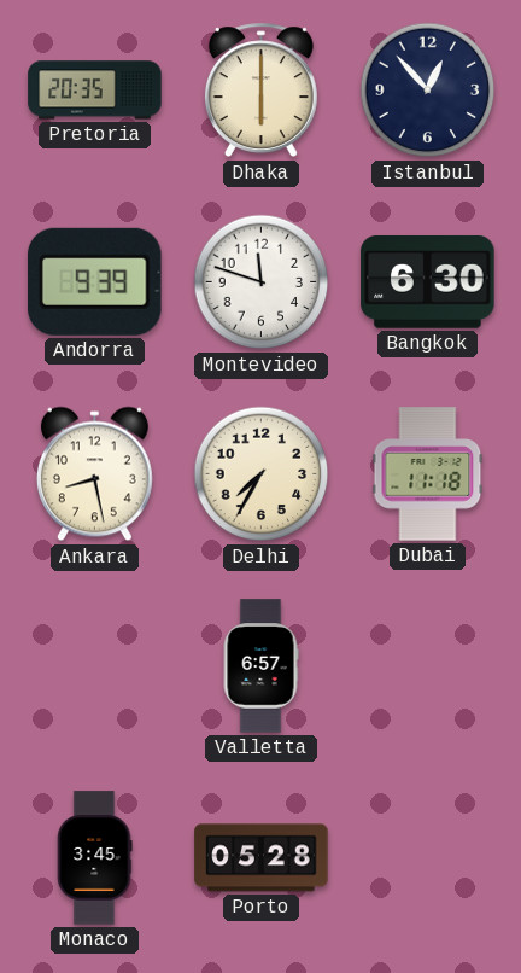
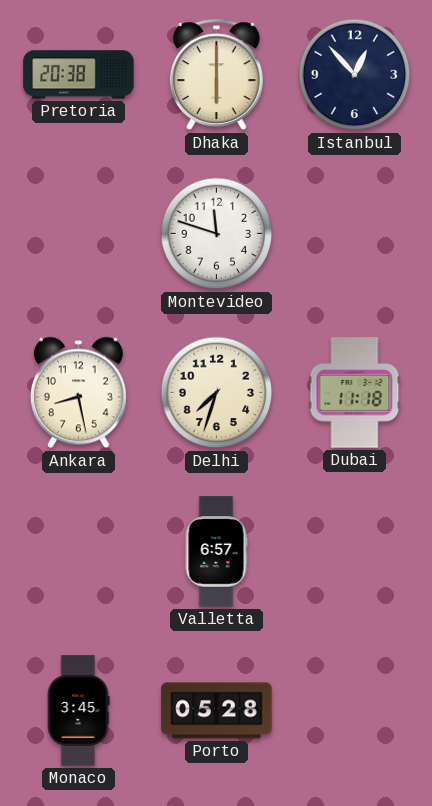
Pretoria: 20:35 -> 20:38
Andorra: 9:39 -> none
Bangkok: 6:30 -> none
Delhi: 7:35 -> 7:33
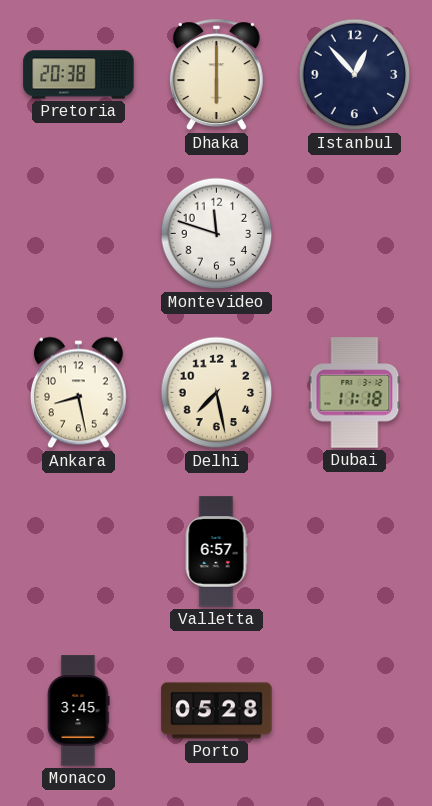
Delhi: 7:33 -> 7:28
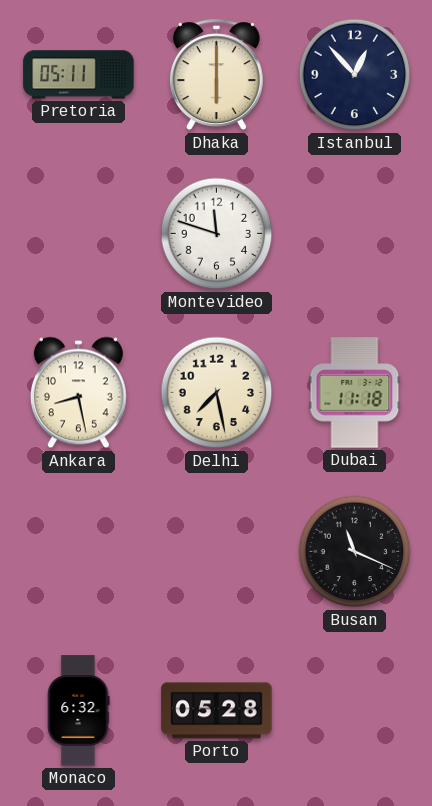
Pretoria: 20:38 -> 05:11
Valletta: 6:57 -> none
Busan: none -> 11:19
Monaco: 3:45 -> 6:32
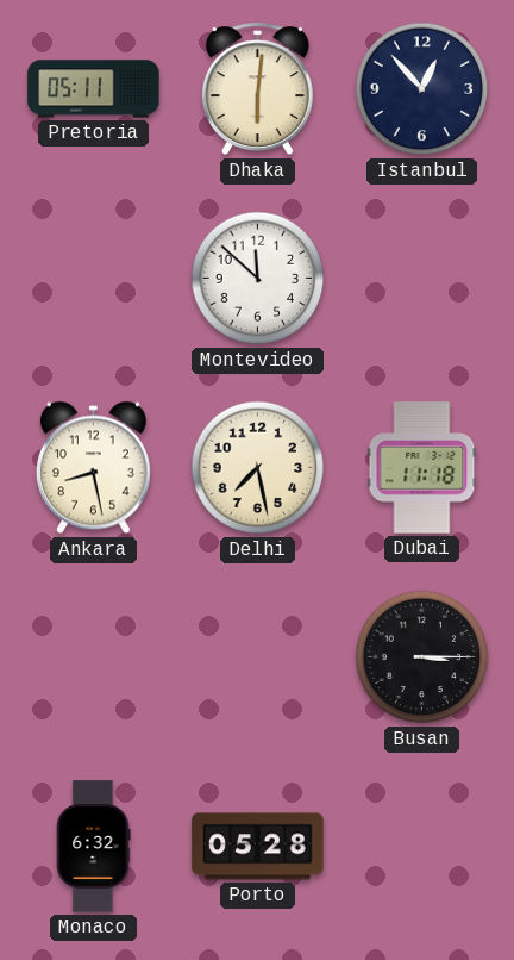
Dhaka: 6:00 -> 6:01
Montevideo: 11:48 -> 11:52
Busan: 11:19 -> 3:15
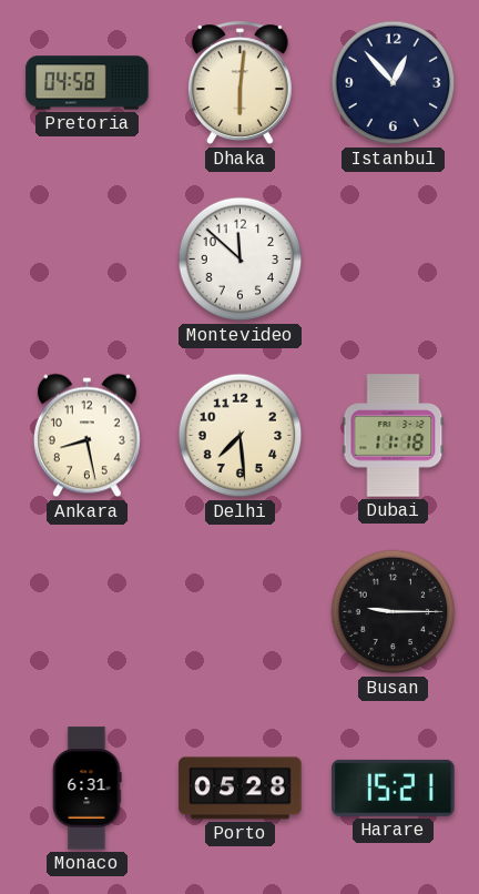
Pretoria: 05:11 -> 04:58
Delhi: 7:28 -> 7:29
Busan: 3:15 -> 9:15
Monaco: 6:32 -> 6:31
Harare: none -> 15:21
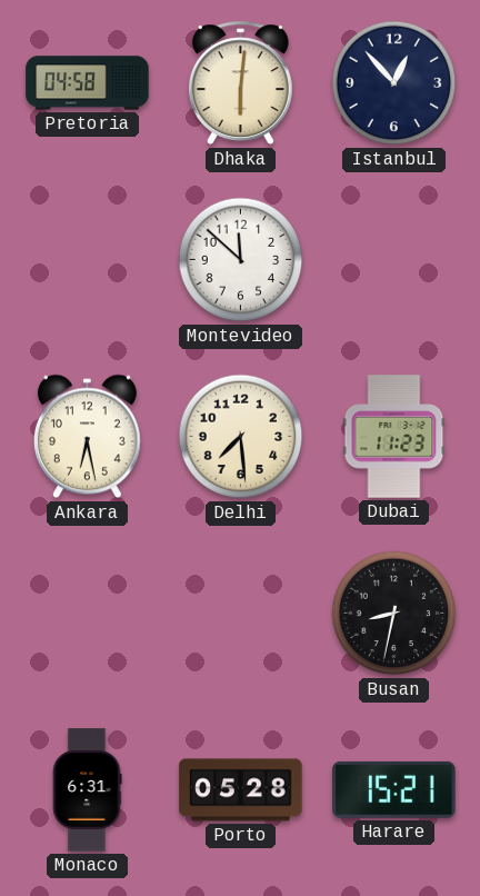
Ankara: 8:28 -> 6:28
Dubai: 11:18 -> 11:23
Busan: 9:15 -> 8:32
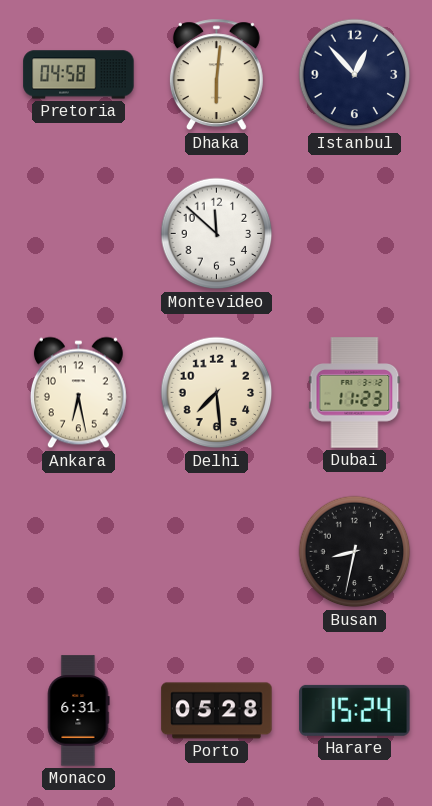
Harare: 15:21 -> 15:24
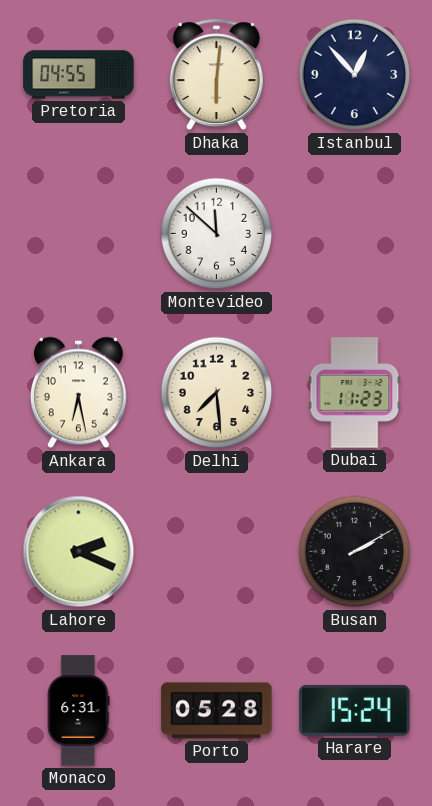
Pretoria: 04:58 -> 04:55
Lahore: none -> 2:19
Busan: 8:32 -> 2:10
